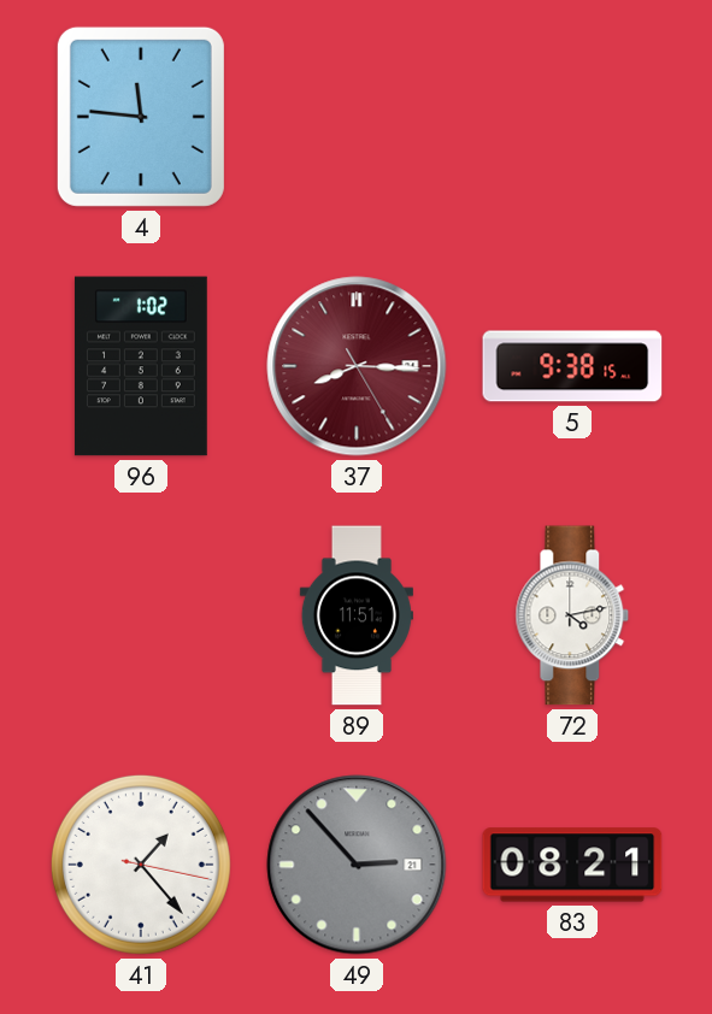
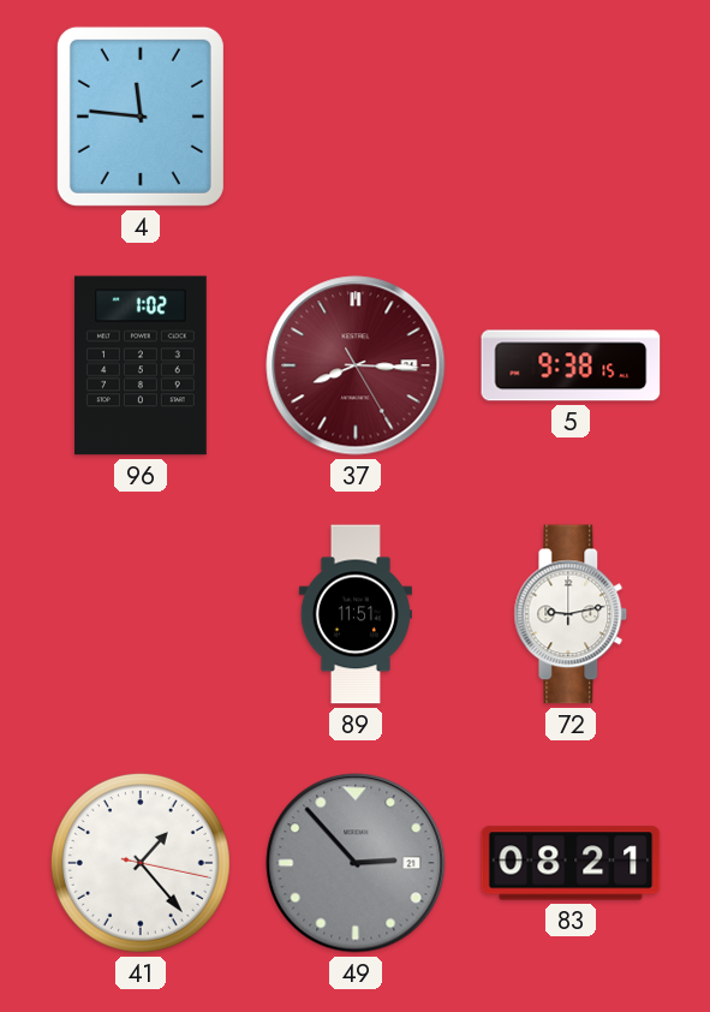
72: 4:13 -> 9:13
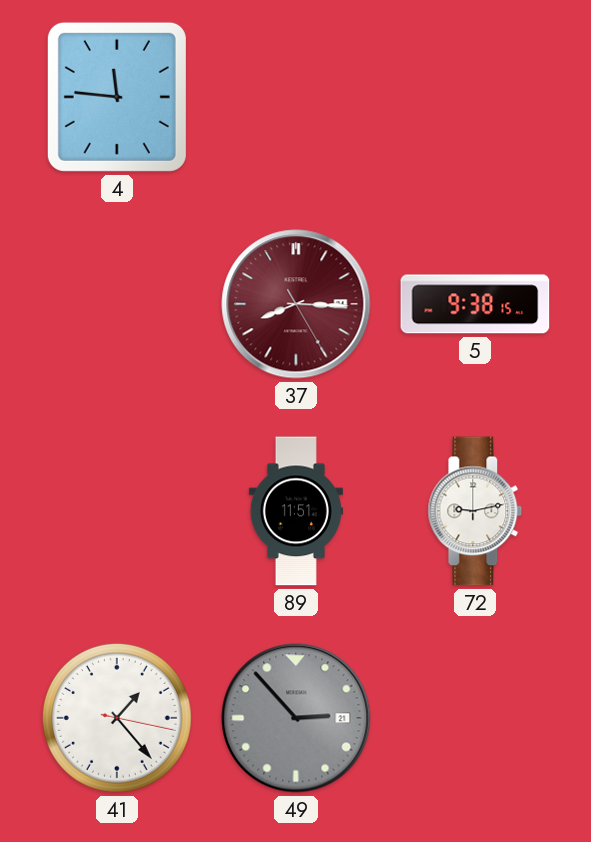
96: 1:02 -> none
83: 08:21 -> none
